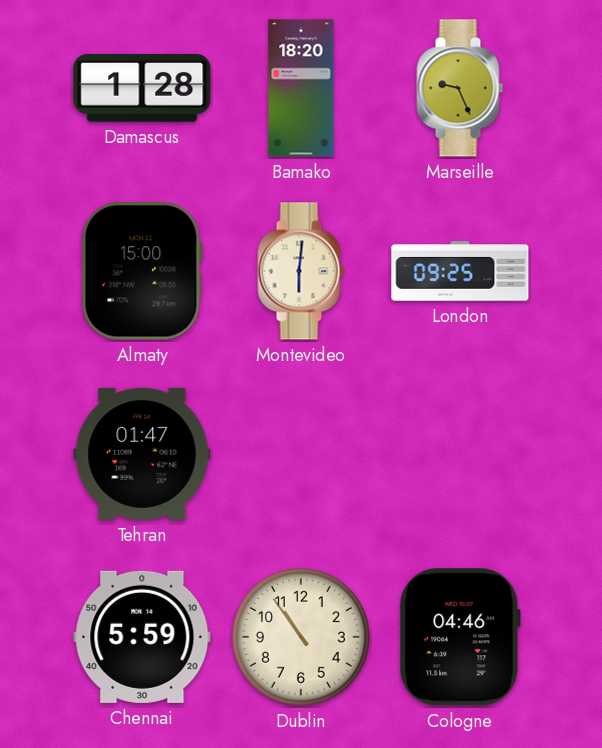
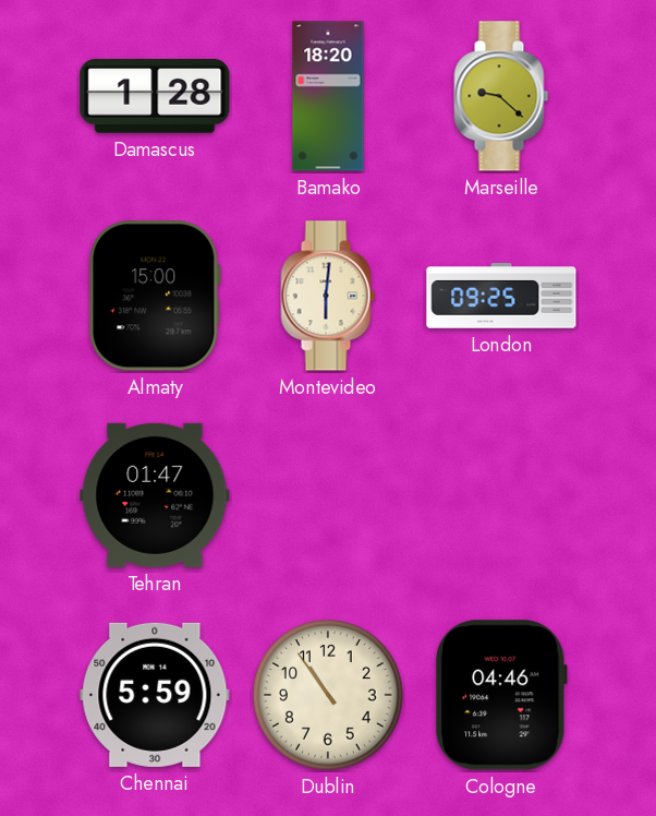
Marseille: 9:26 -> 9:22
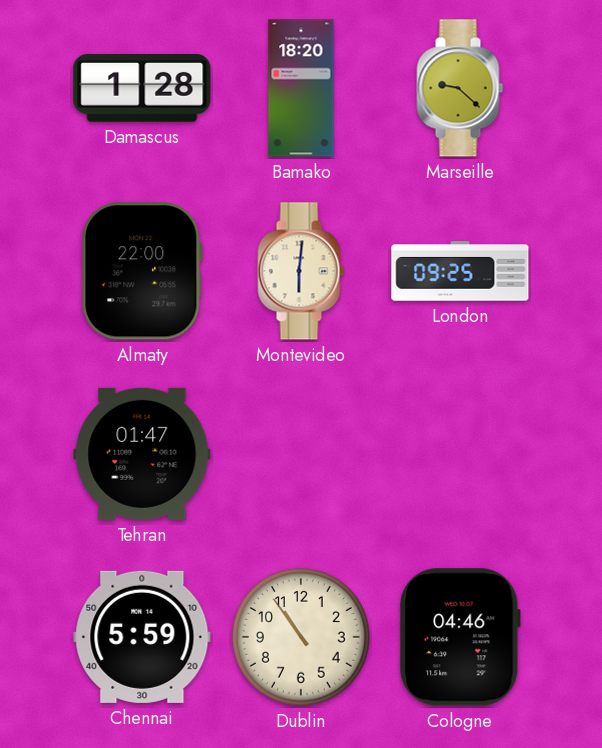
Almaty: 15:00 -> 22:00
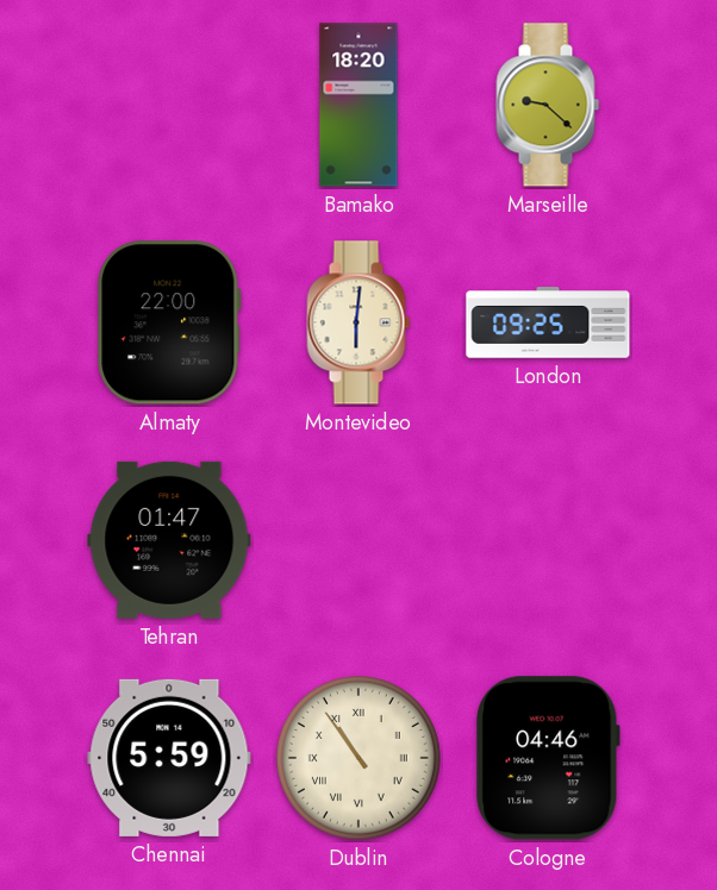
Damascus: 1:28 -> none
Dublin numerals: Arabic -> Roman
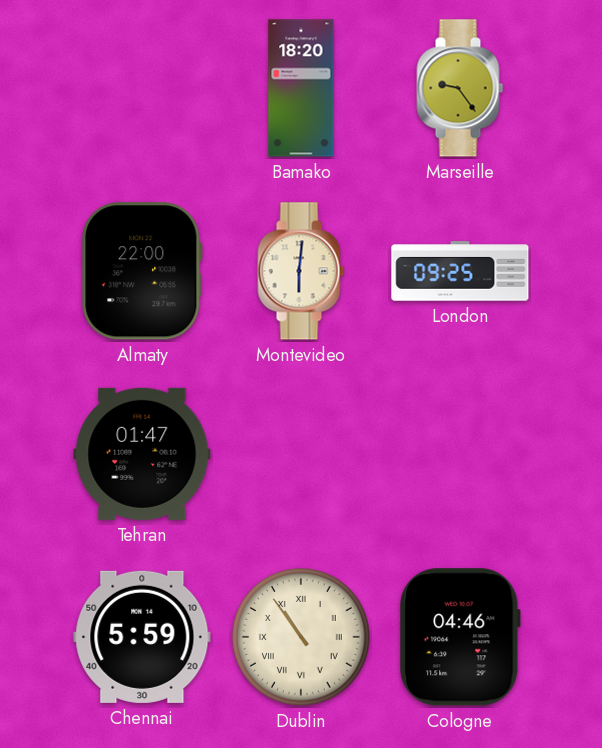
Marseille: 9:22 -> 9:24
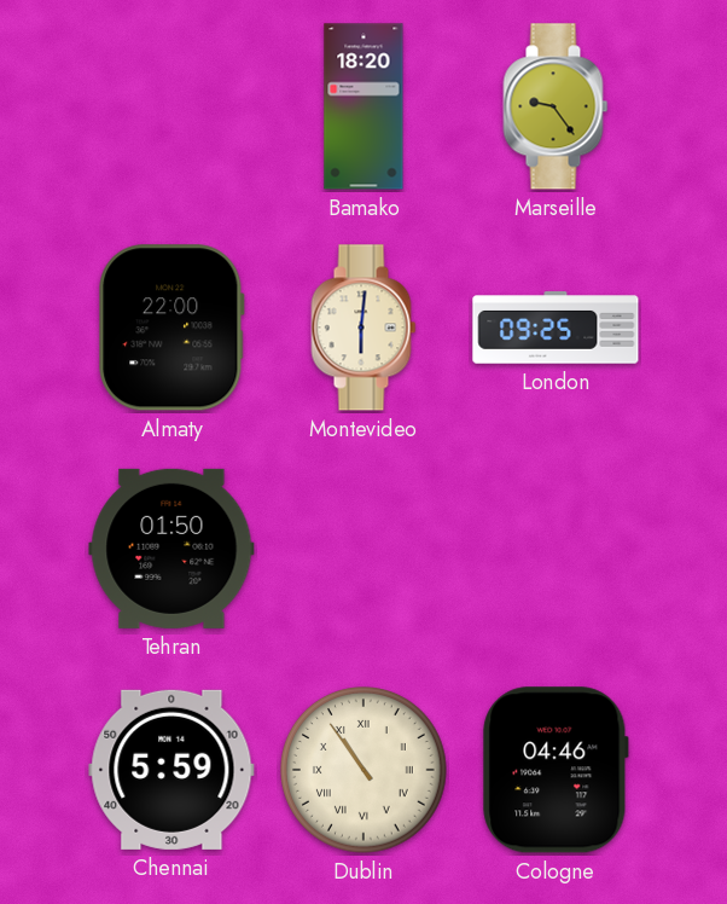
Tehran: 01:47 -> 01:50
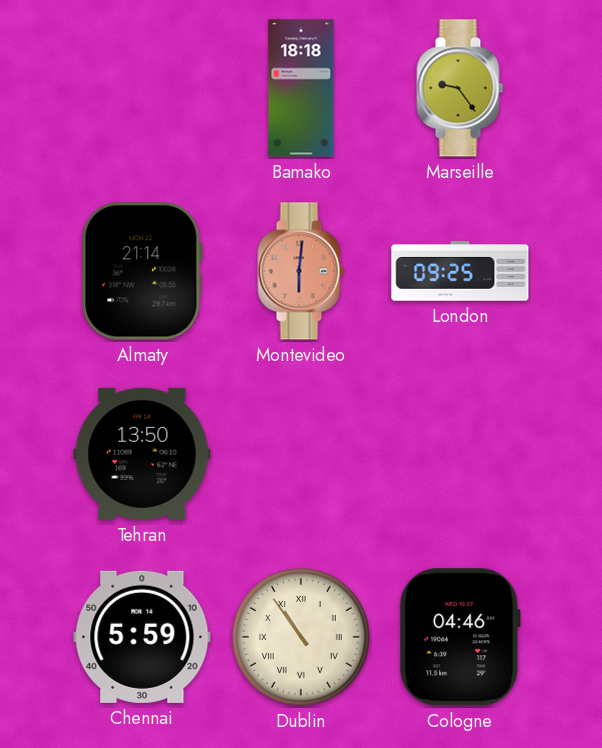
Bamako: 18:20 -> 18:18
Almaty: 22:00 -> 21:14
Montevideo dial: cream -> salmon
Tehran: 01:50 -> 13:50
